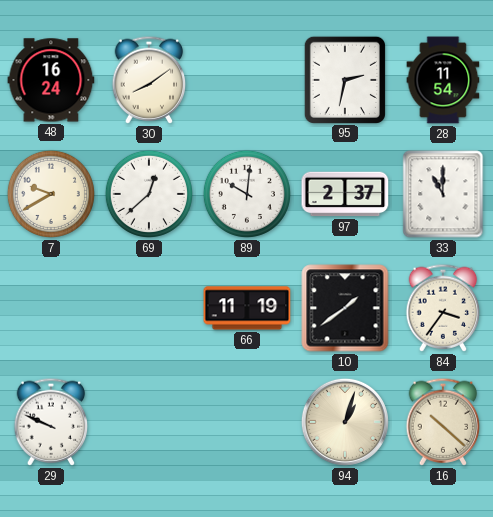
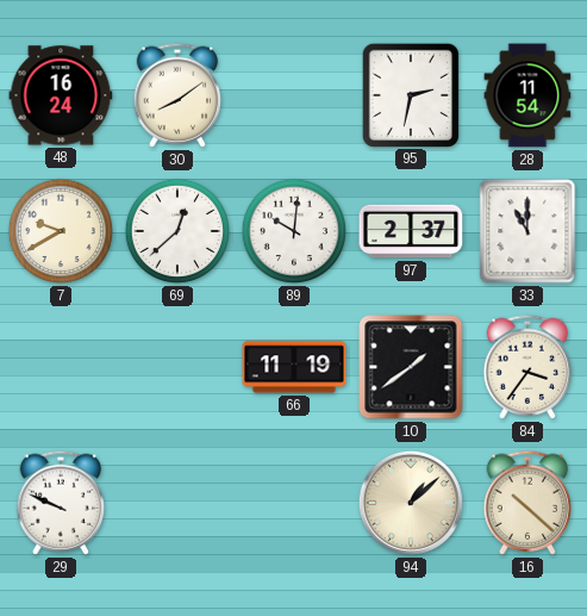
94: 1:03 -> 1:08
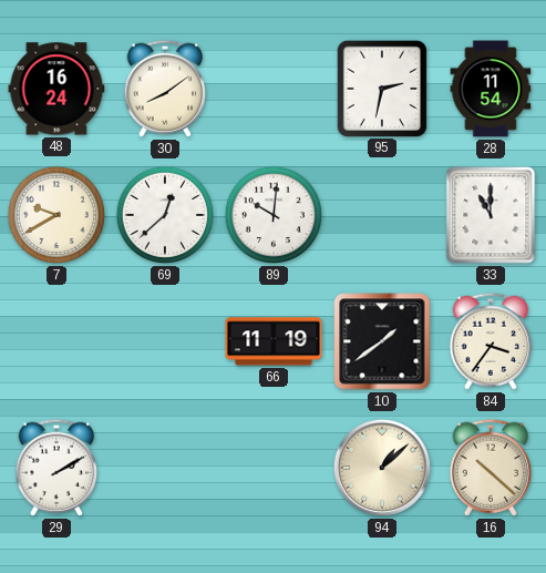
97: 2:37 -> none
29: 9:49 -> 2:10
